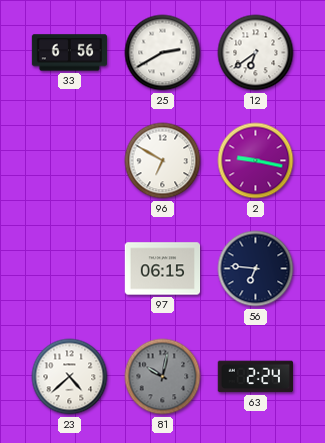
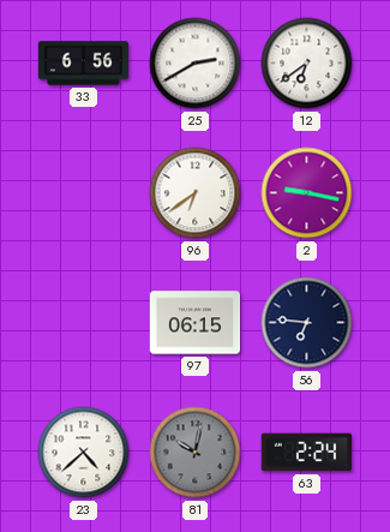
96: 6:50 -> 6:39
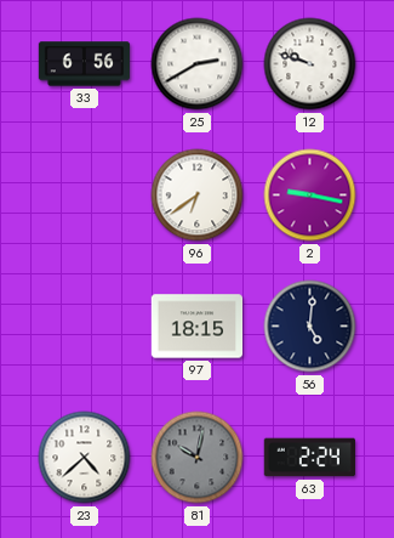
12: 6:39 -> 9:48
97: 06:15 -> 18:15
56: 6:46 -> 5:01
